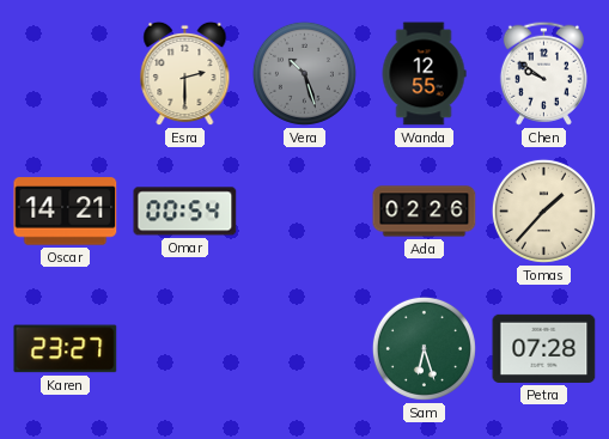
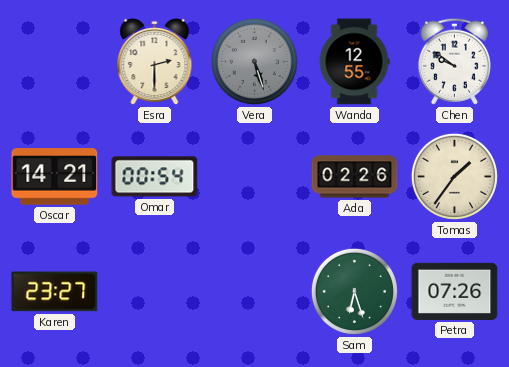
Vera: 10:27 -> 5:27
Tomas: 1:37 -> 1:36
Petra: 07:28 -> 07:26
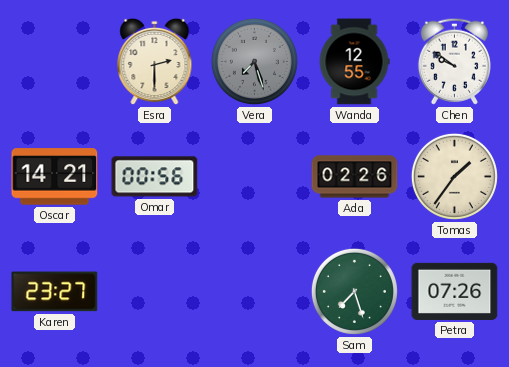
Vera: 5:27 -> 7:27
Omar: 00:54 -> 00:56
Sam: 6:27 -> 7:27
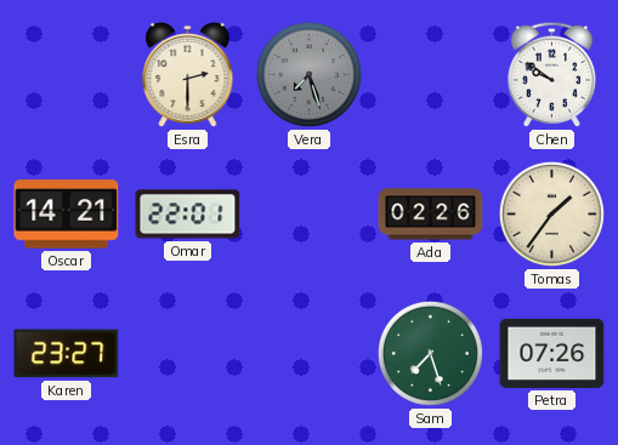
Wanda: 12:55 -> none
Omar: 00:56 -> 22:01
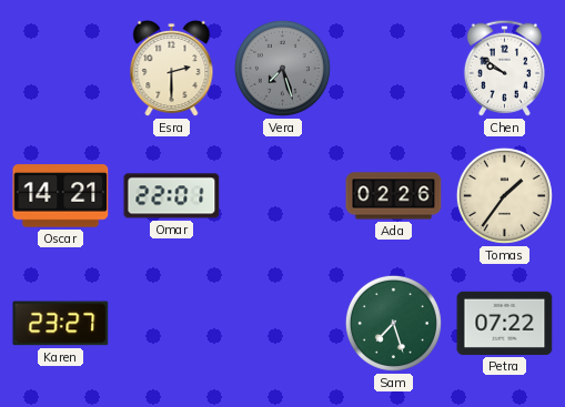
Petra: 07:26 -> 07:22
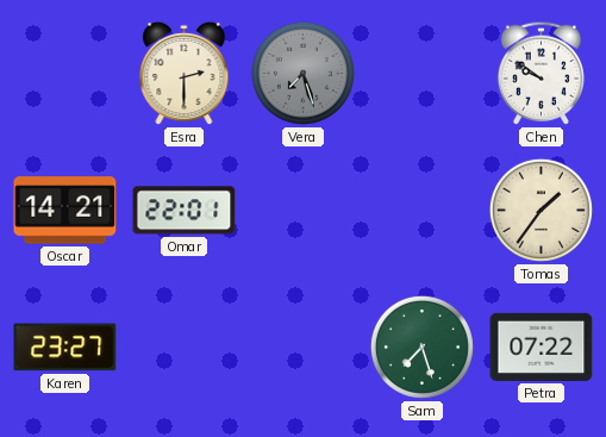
Ada: 02:26 -> none
